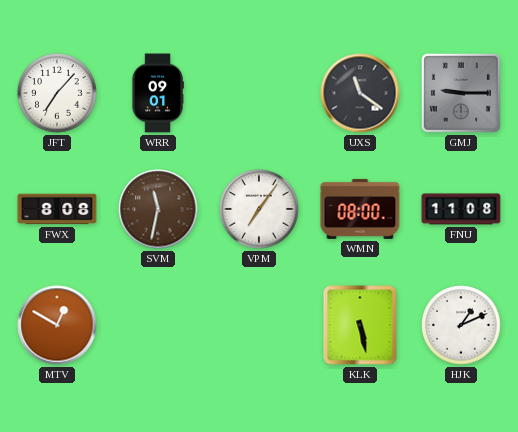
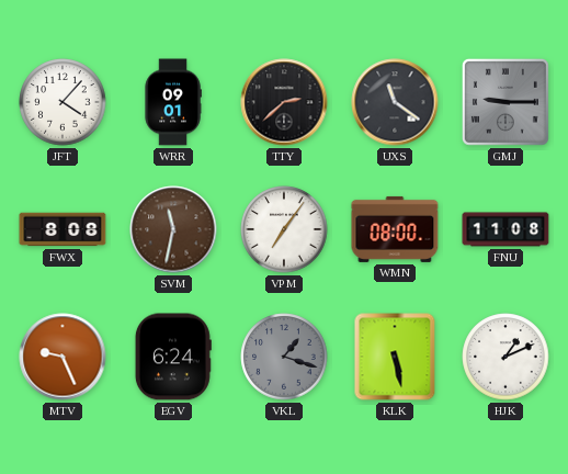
JFT: 7:07 -> 4:07
TTY: none -> 2:38
MTV: 12:50 -> 9:26
EGV: none -> 6:24
VKL: none -> 1:18
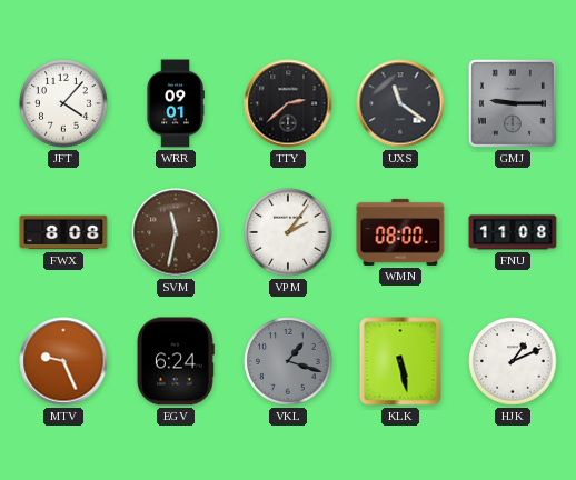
VPM: 7:06 -> 2:06
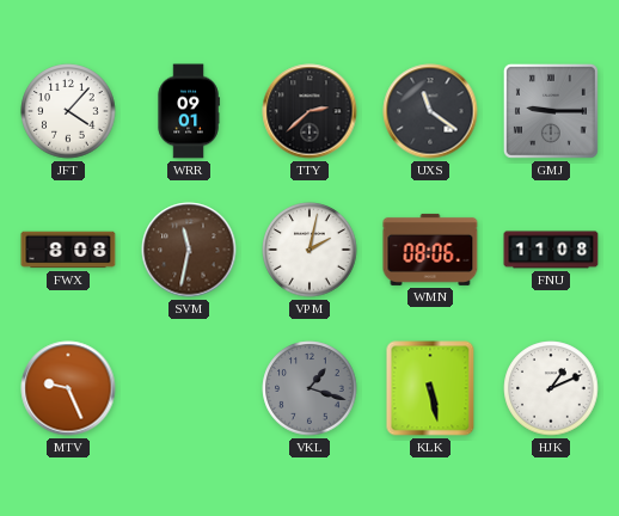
VPM: 2:06 -> 2:02
WMN: 08:00 -> 08:06
EGV: 6:24 -> none
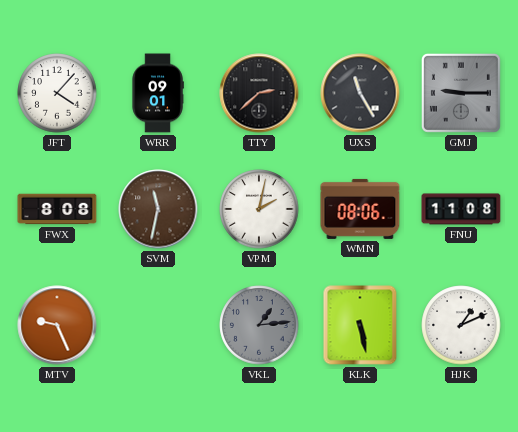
UXS: 11:21 -> 11:25
VKL: 1:18 -> 1:14
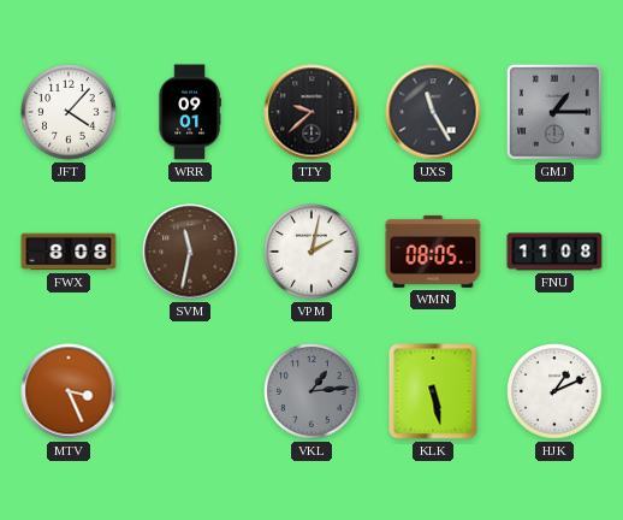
TTY: 2:38 -> 9:38
GMJ: 9:15 -> 1:15
WMN: 08:06 -> 08:05
MTV: 9:26 -> 3:26
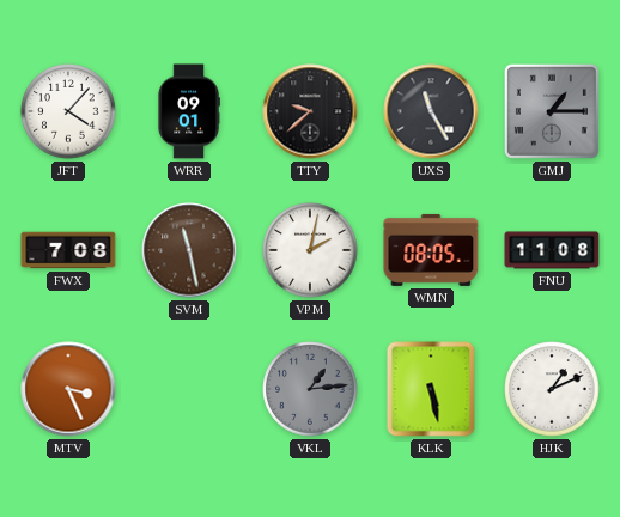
FWX: 8:08 -> 7:08
SVM: 11:32 -> 11:28
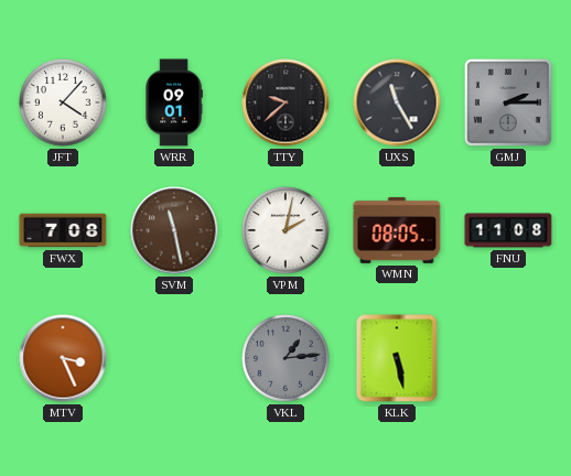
GMJ: 1:15 -> 2:15
HJK: 1:11 -> none
